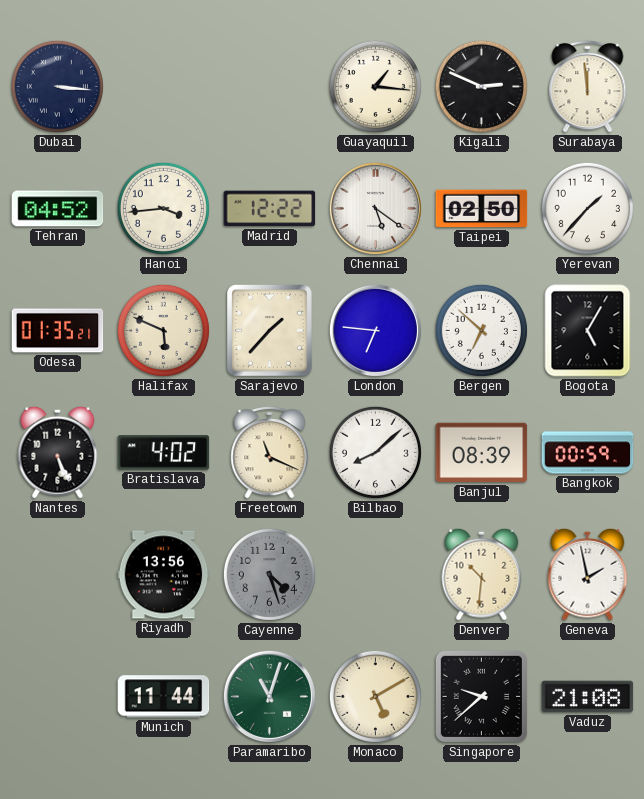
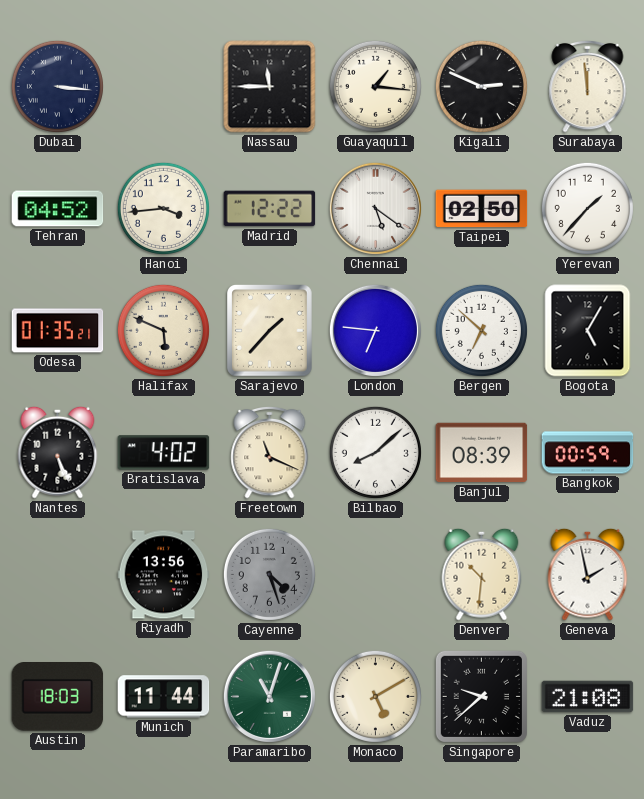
Nassau: none -> 11:45
Austin: none -> 18:03
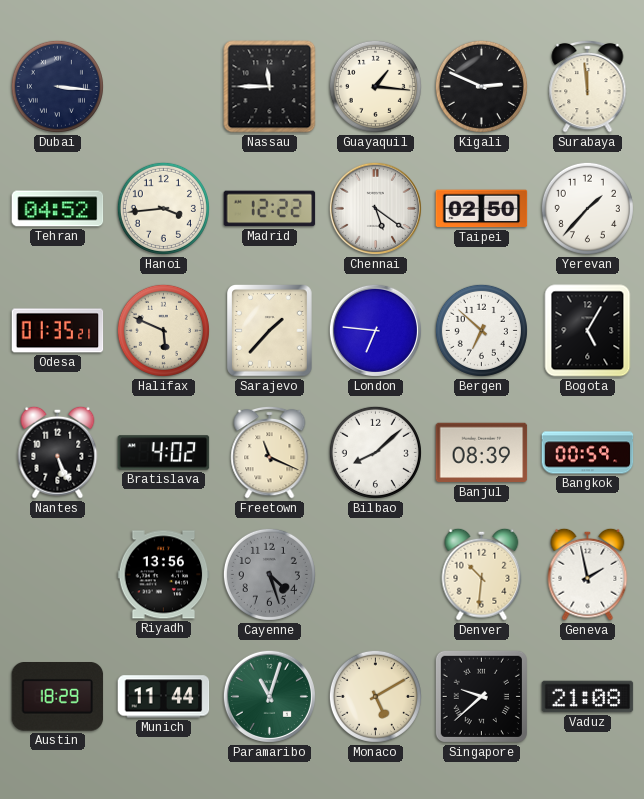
Austin: 18:03 -> 18:29
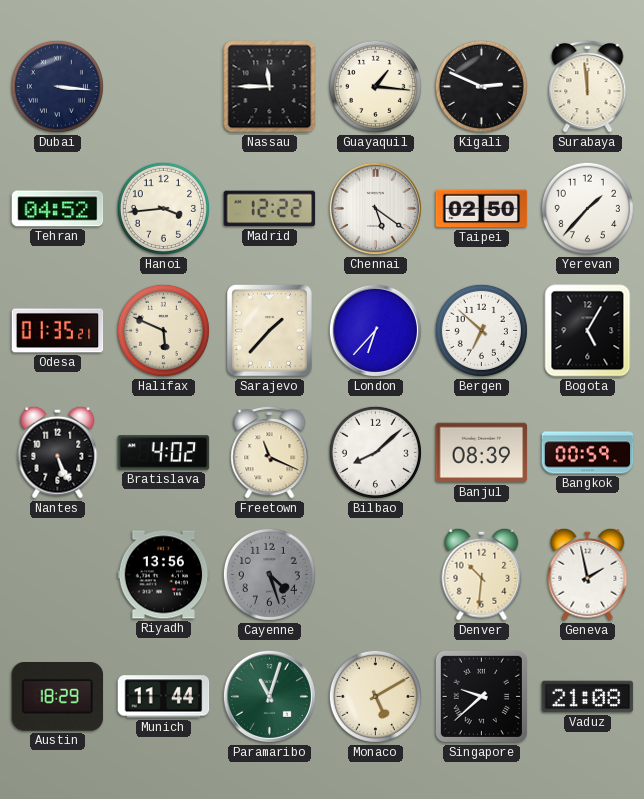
London: 6:46 -> 6:37
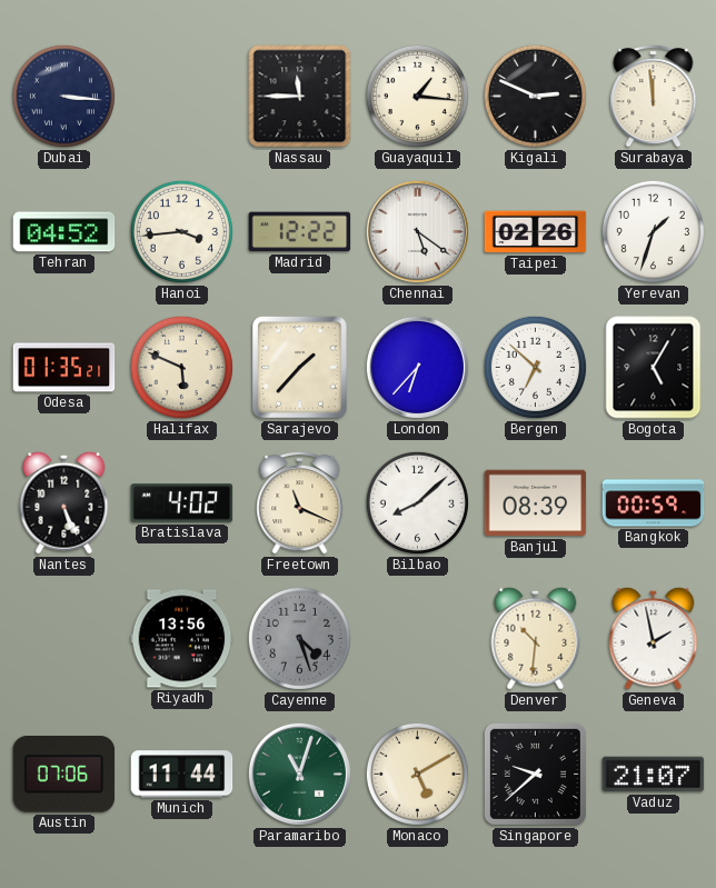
Taipei: 02:50 -> 02:26
Yerevan: 1:37 -> 1:33
Austin: 18:29 -> 07:06
Vaduz: 21:08 -> 21:07
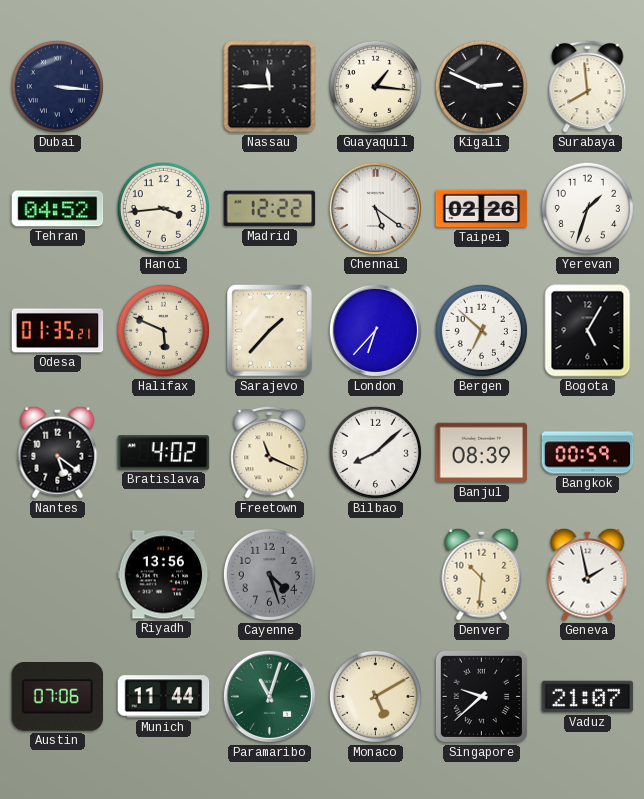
Surabaya: 11:59 -> 7:59
Nantes: 5:26 -> 5:21
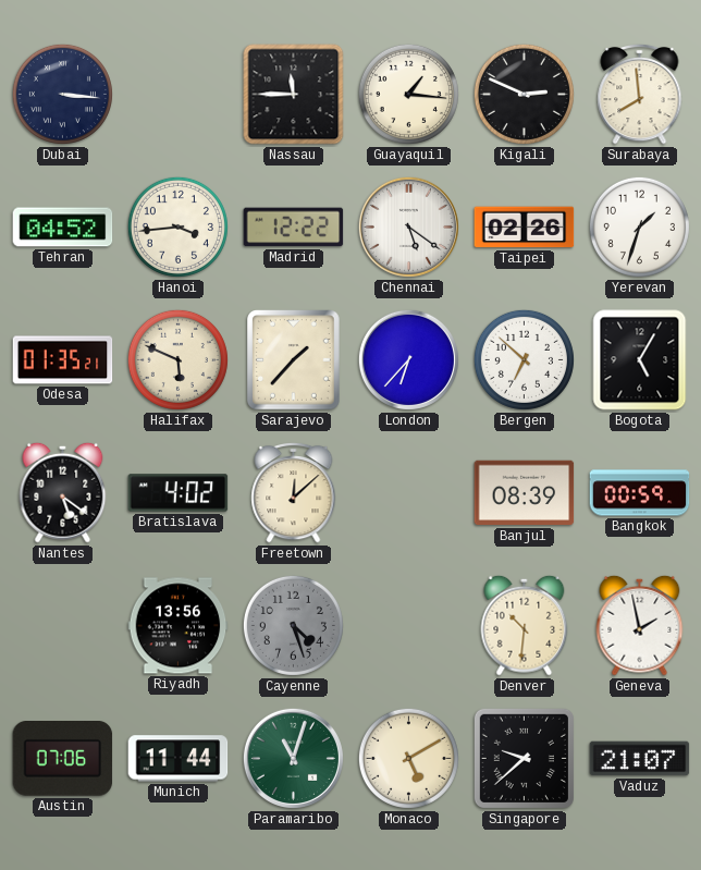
Freetown: 11:19 -> 12:08
Bilbao: 8:08 -> none
